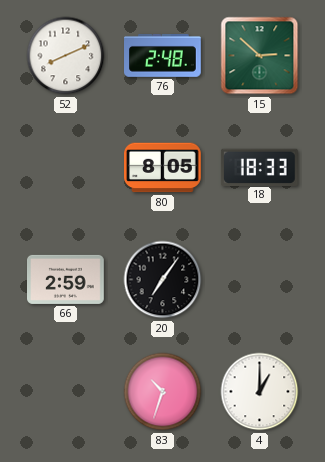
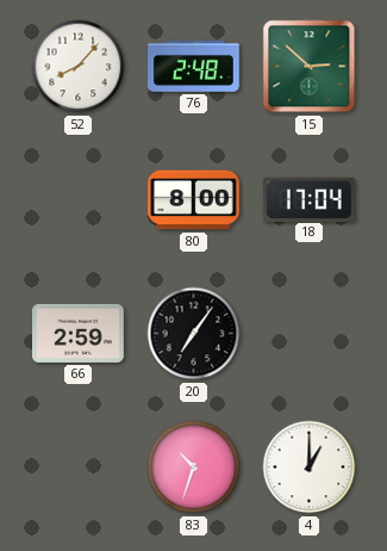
52: 8:11 -> 8:07
80: 8:05 -> 8:00
18: 18:33 -> 17:04
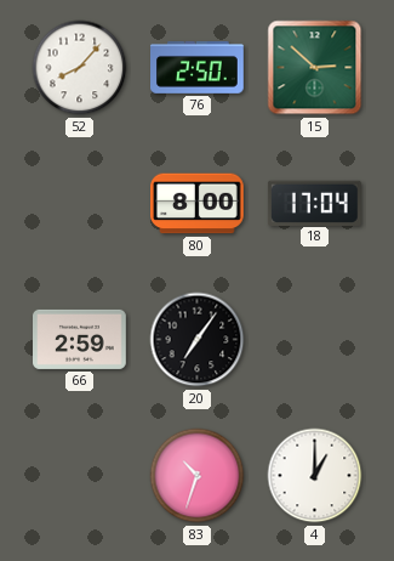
76: 2:48 -> 2:50
